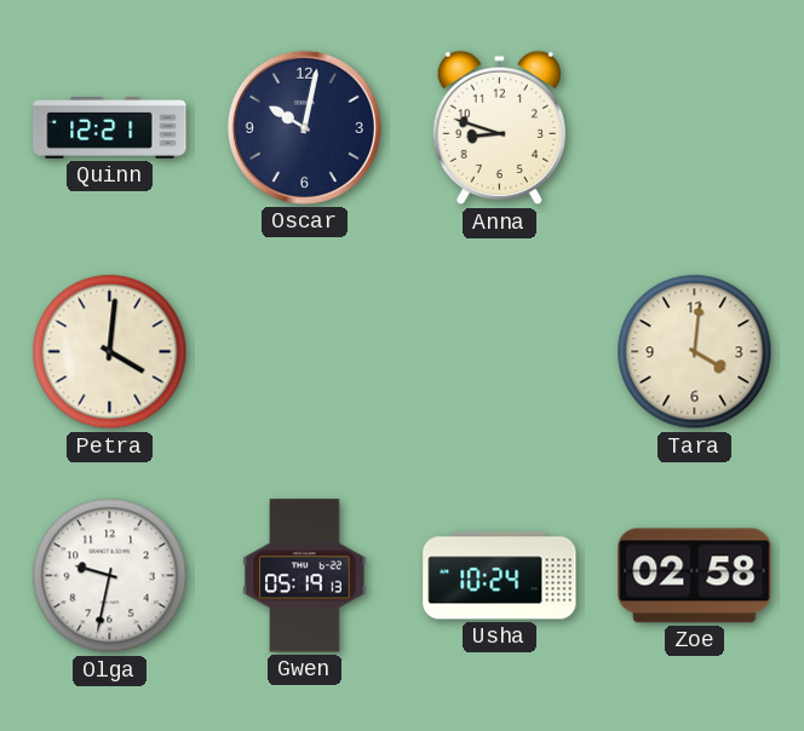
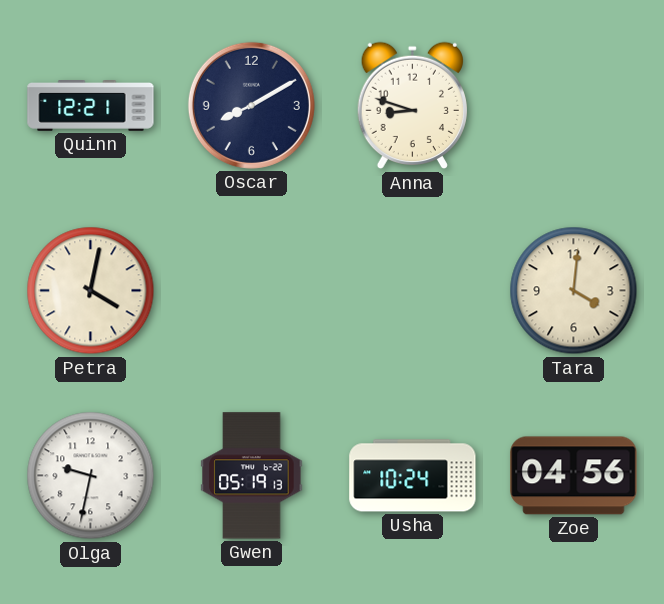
Oscar: 10:02 -> 8:10
Petra: 4:01 -> 4:02
Zoe: 02:58 -> 04:56
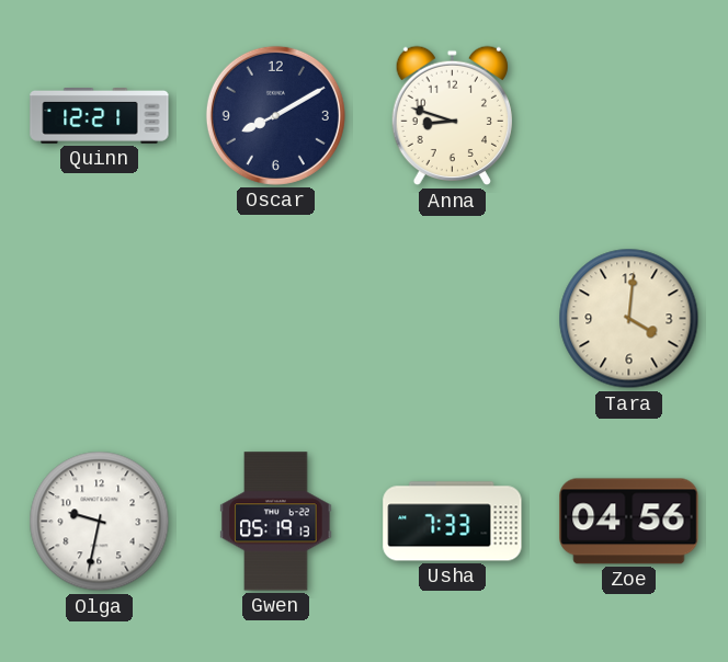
Petra: 4:02 -> none
Usha: 10:24 -> 7:33
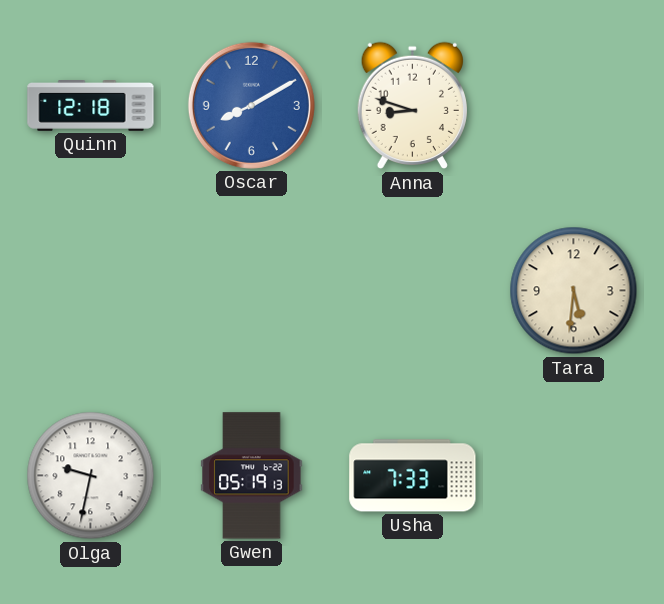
Quinn: 12:21 -> 12:18
Oscar dial: navy -> blue
Tara: 4:01 -> 5:31
Zoe: 04:56 -> none
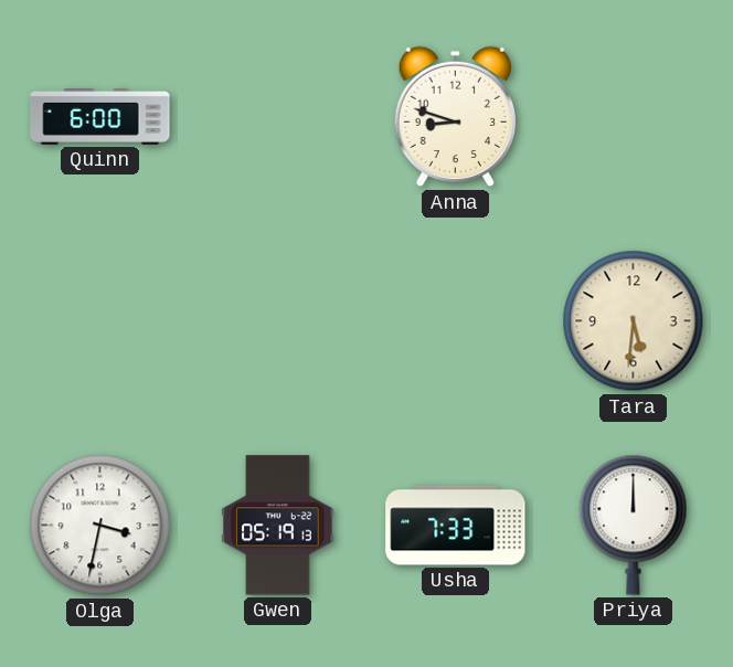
Quinn: 12:18 -> 6:00
Oscar: 8:10 -> none
Olga: 9:32 -> 3:32
Priya: none -> 12:00
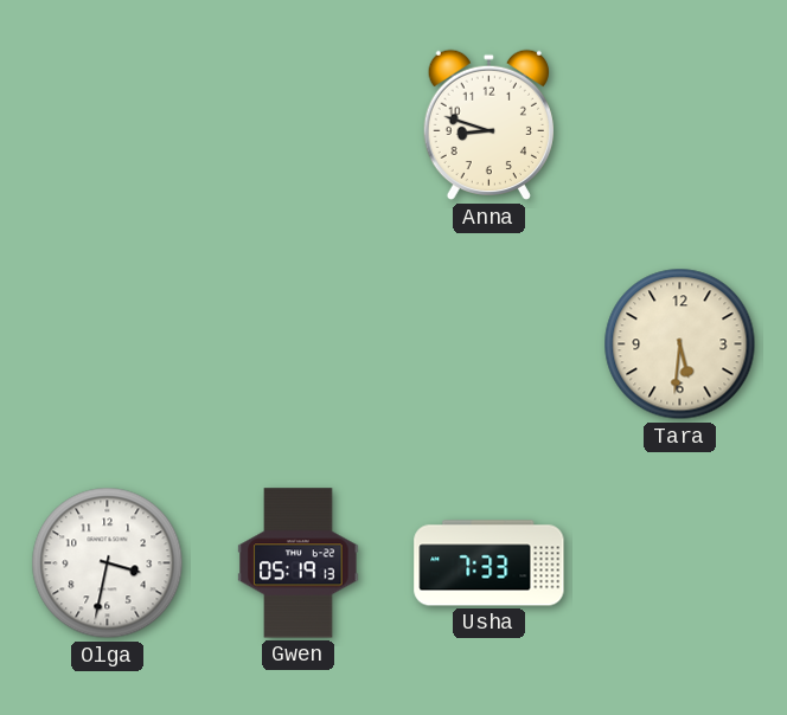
Quinn: 6:00 -> none
Priya: 12:00 -> none
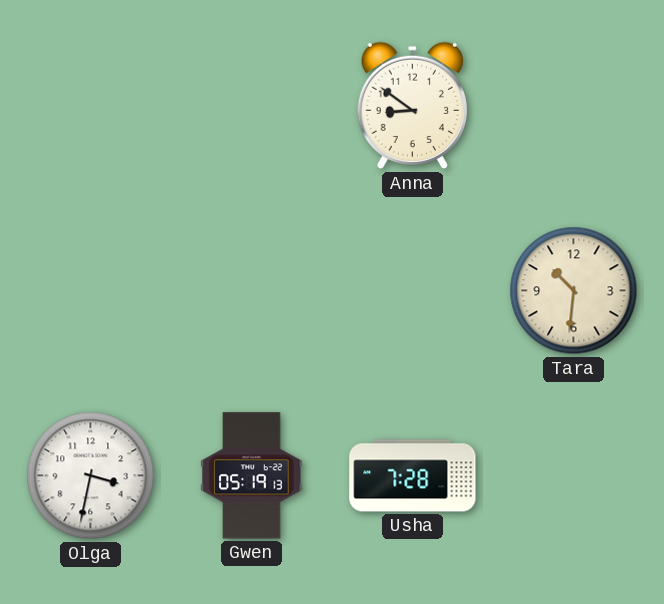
Anna: 8:48 -> 8:51
Tara: 5:31 -> 10:31
Usha: 7:33 -> 7:28
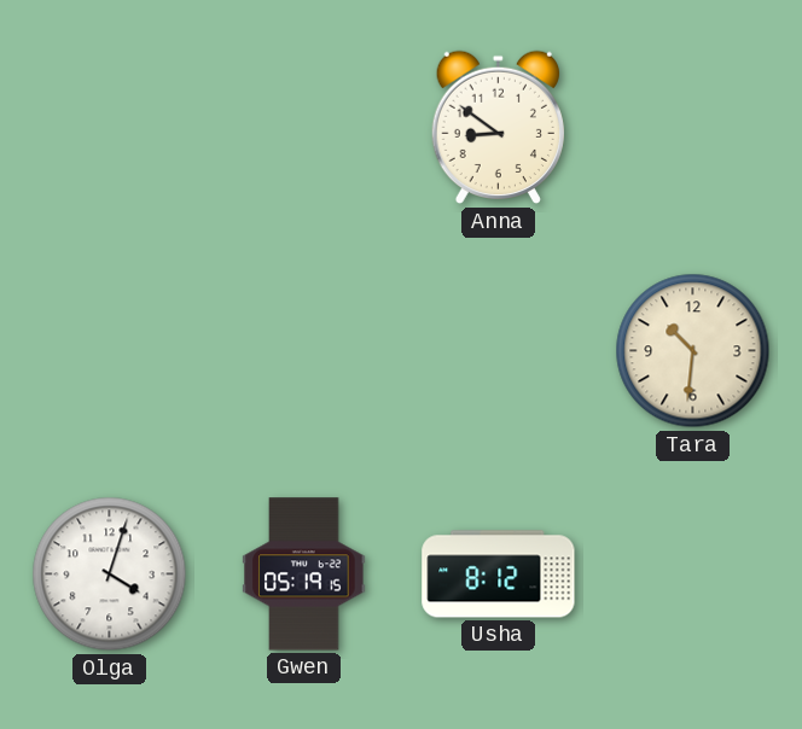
Olga: 3:32 -> 4:03
Gwen: 05:19:13 -> 05:19:15
Usha: 7:28 -> 8:12
